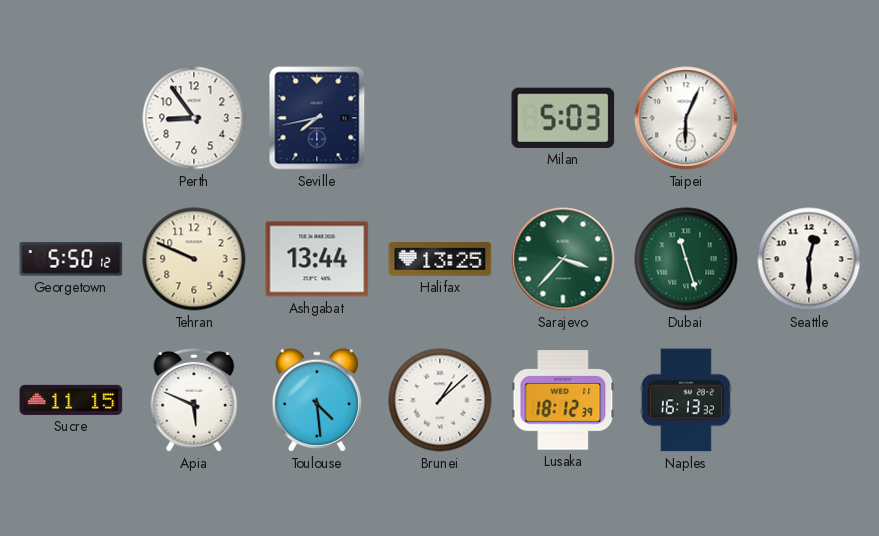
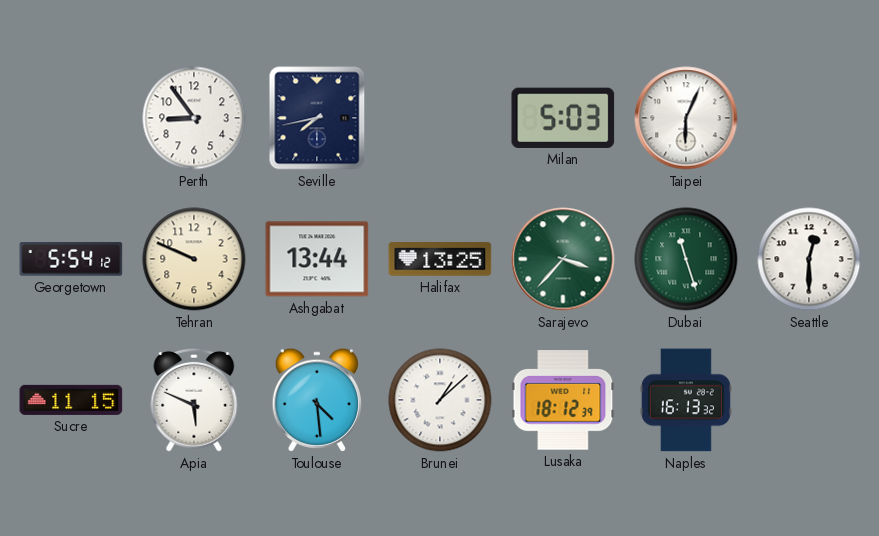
Georgetown: 5:50 -> 5:54
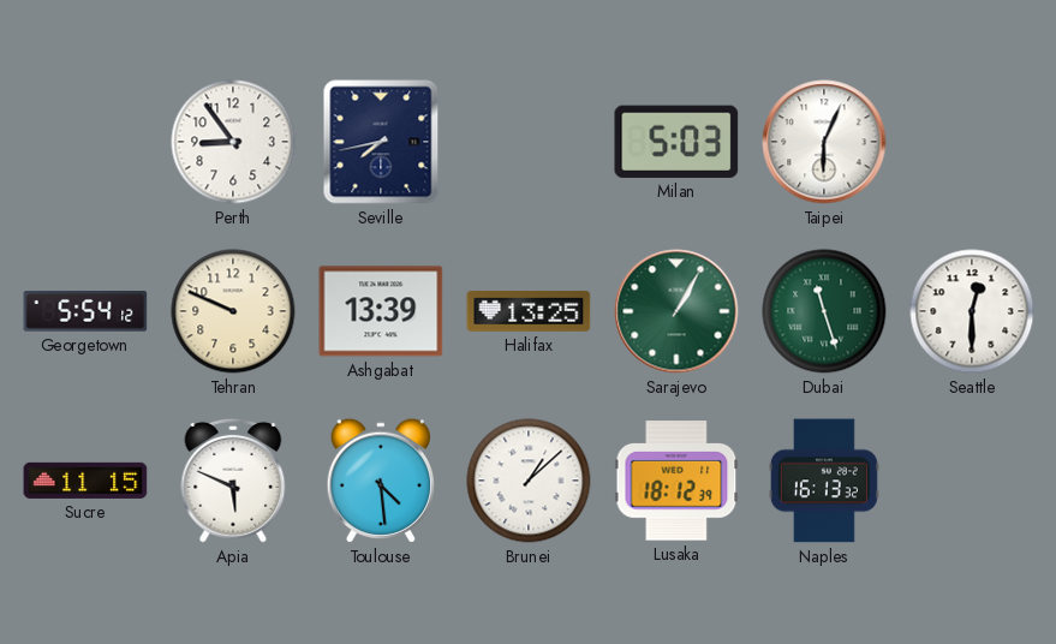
Ashgabat: 13:44 -> 13:39
Sarajevo: 3:37 -> 1:05
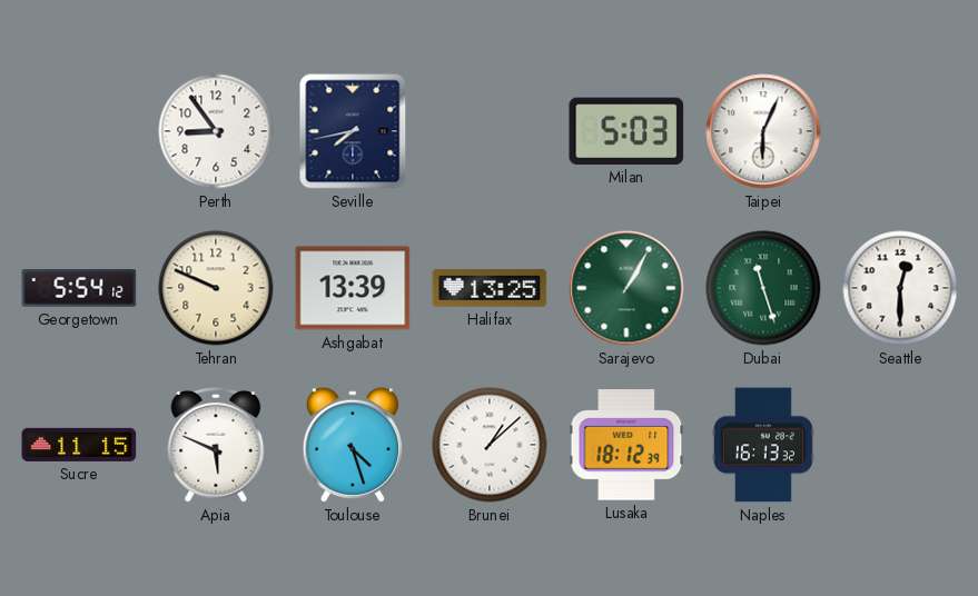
Toulouse: 4:29 -> 4:27
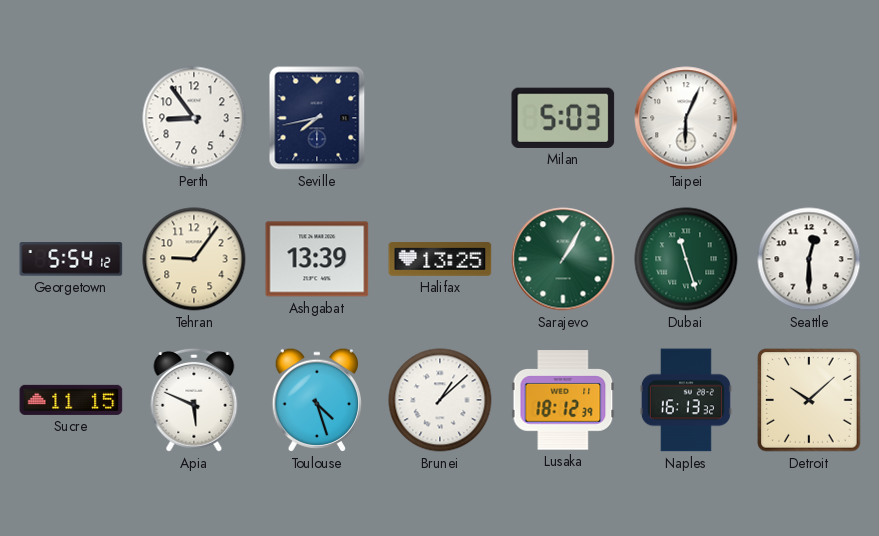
Tehran: 9:49 -> 9:06
Detroit: none -> 10:08
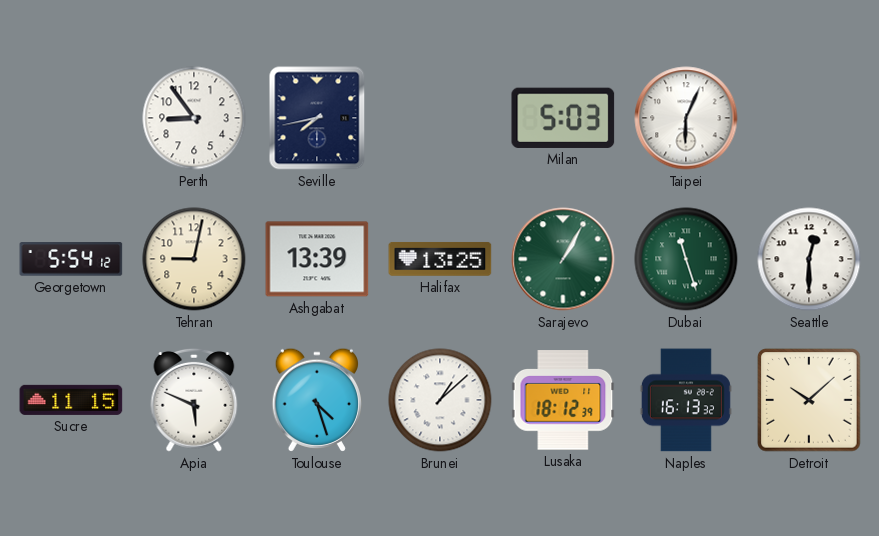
Tehran: 9:06 -> 9:02
